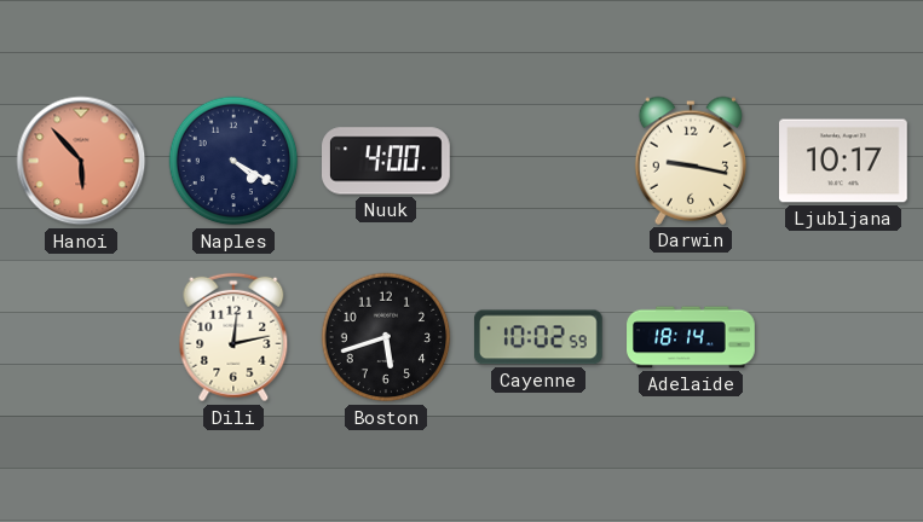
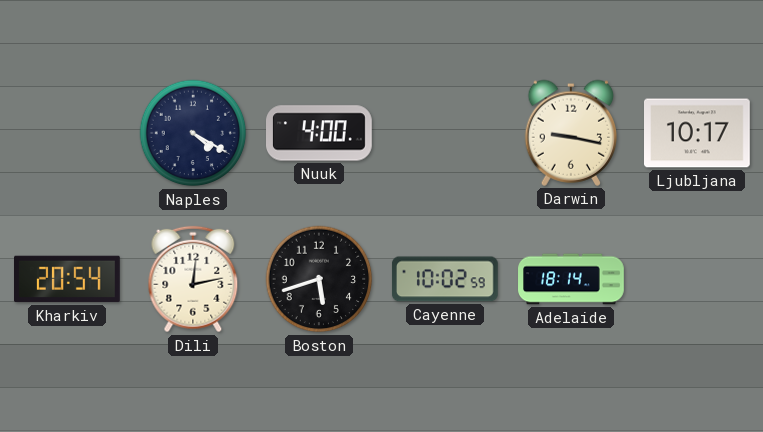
Hanoi: 5:53 -> none
Kharkiv: none -> 20:54
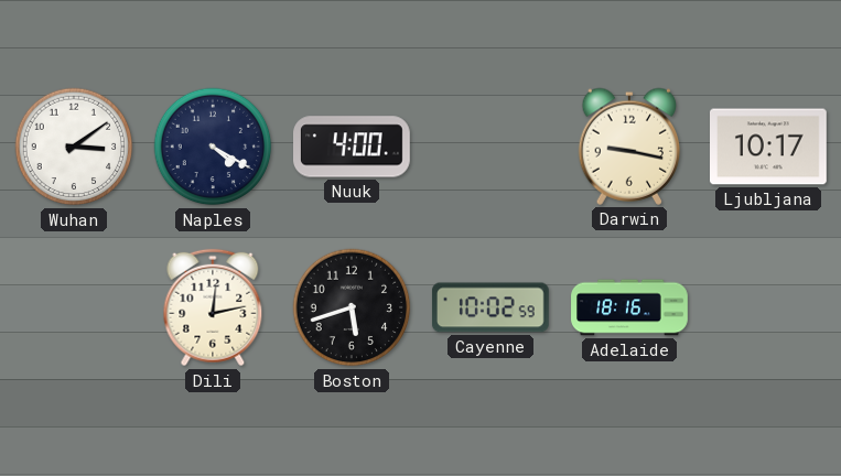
Wuhan: none -> 3:09
Kharkiv: 20:54 -> none
Adelaide: 18:14 -> 18:16
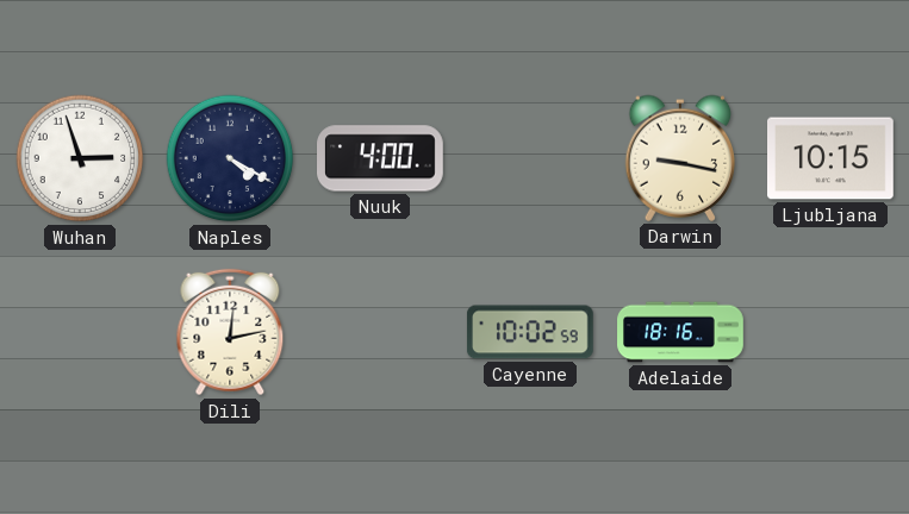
Wuhan: 3:09 -> 2:57
Ljubljana: 10:17 -> 10:15
Boston: 5:42 -> none
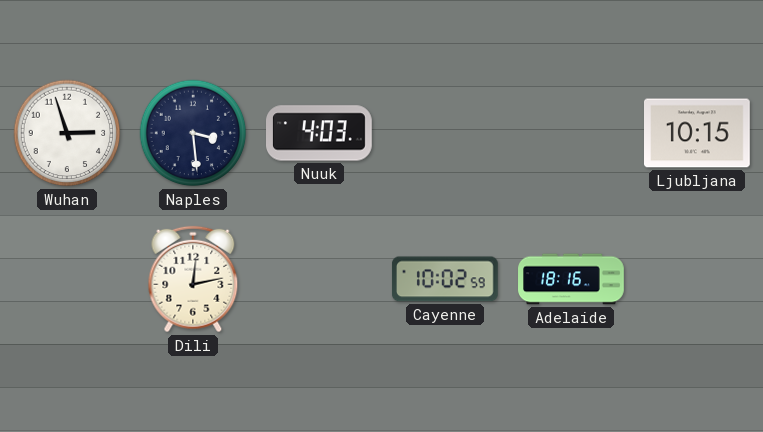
Naples: 4:20 -> 3:29
Nuuk: 4:00 -> 4:03
Darwin: 9:17 -> none
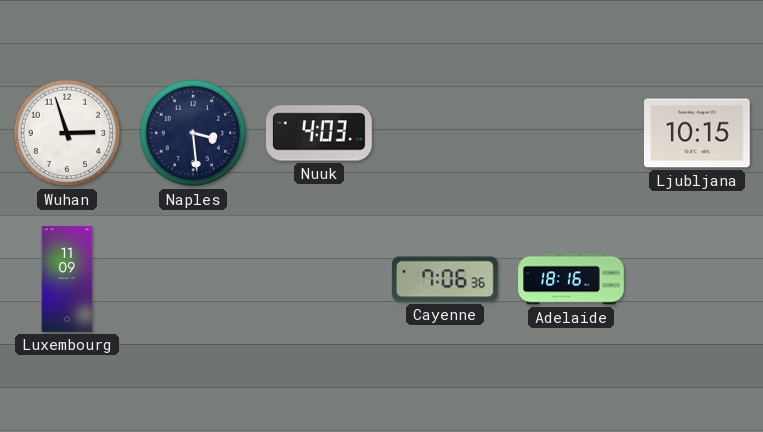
Luxembourg: none -> 11:09
Dili: 12:13 -> none
Cayenne: 10:02 -> 7:06
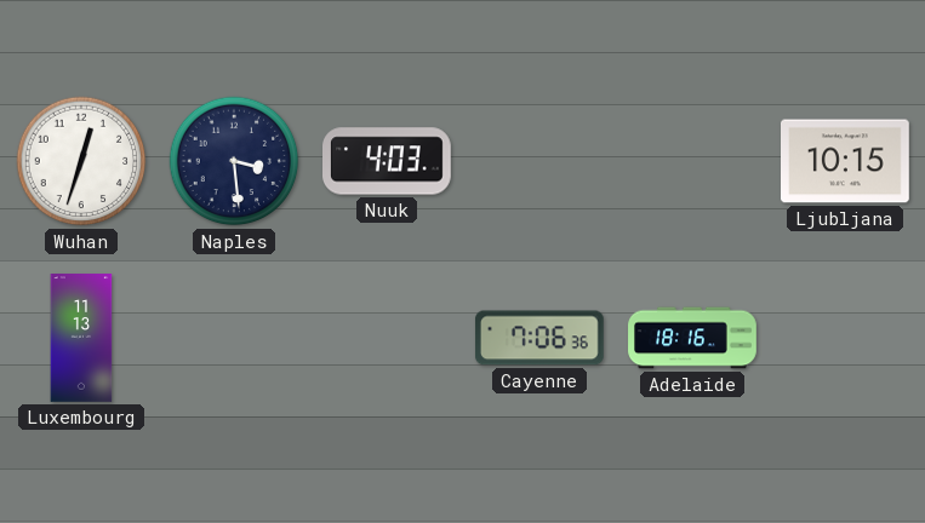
Wuhan: 2:57 -> 12:33
Luxembourg: 11:09 -> 11:13
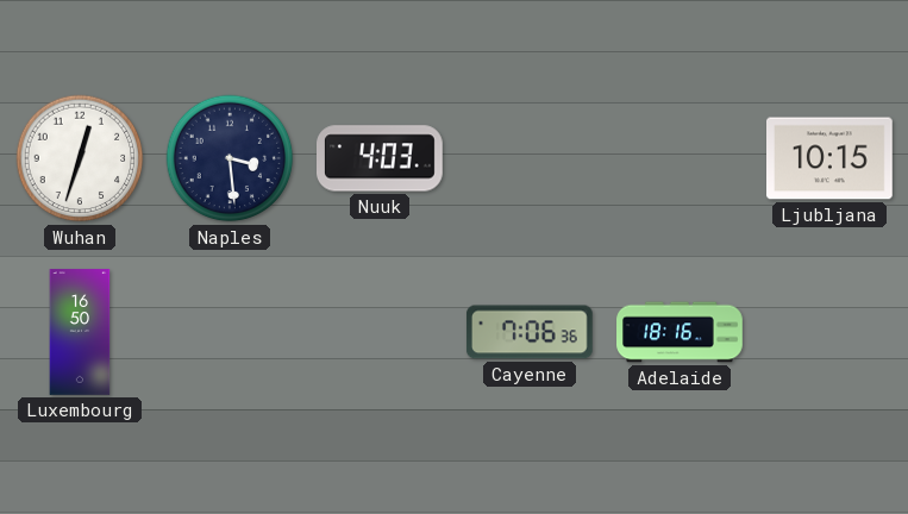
Luxembourg: 11:13 -> 16:50
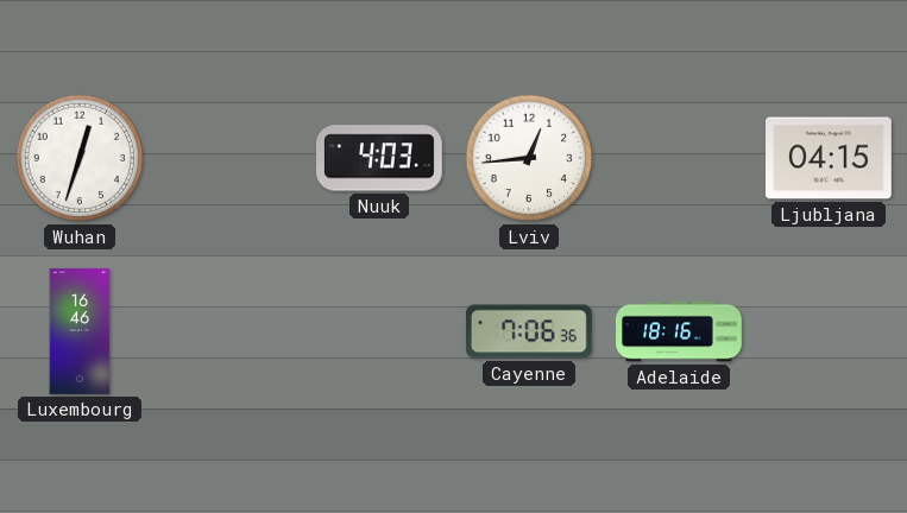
Naples: 3:29 -> none
Lviv: none -> 12:44
Ljubljana: 10:15 -> 04:15
Luxembourg: 16:50 -> 16:46
